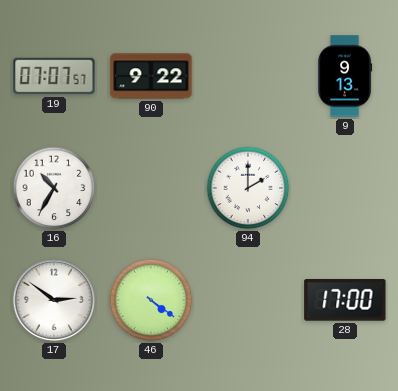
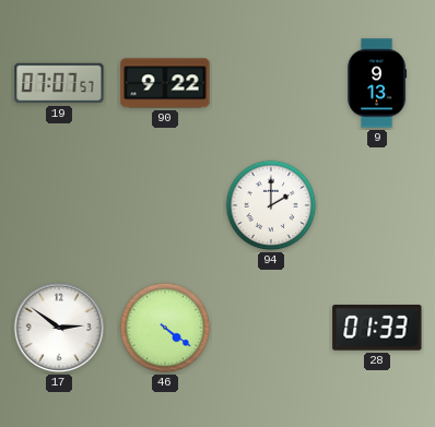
16: 10:35 -> none
28: 17:00 -> 01:33
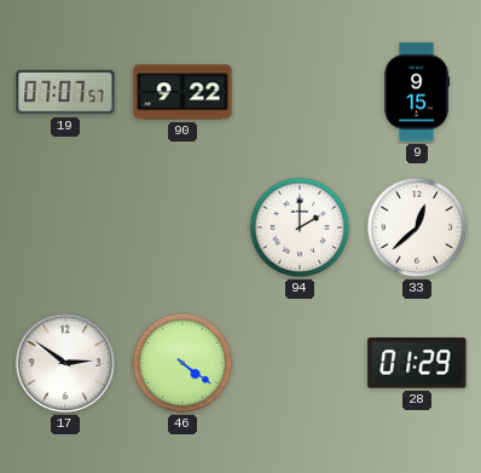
9: 9:13 -> 9:15
33: none -> 12:38
28: 01:33 -> 01:29
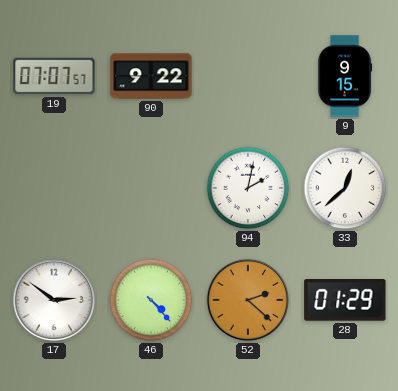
94: 2:00 -> 2:02
46: 4:21 -> 4:23
52: none -> 2:22
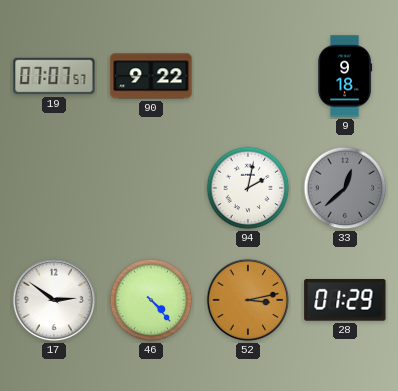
9: 9:15 -> 9:18
33 dial: white -> grey
52: 2:22 -> 3:13
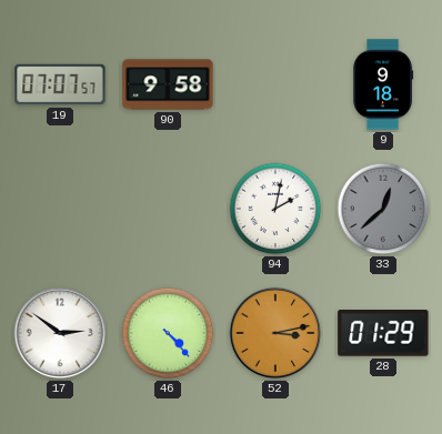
90: 9:22 -> 9:58
